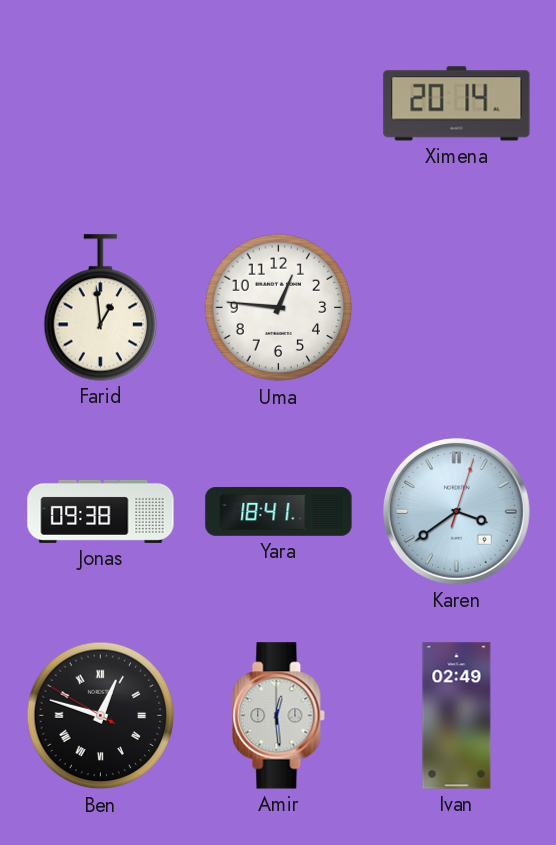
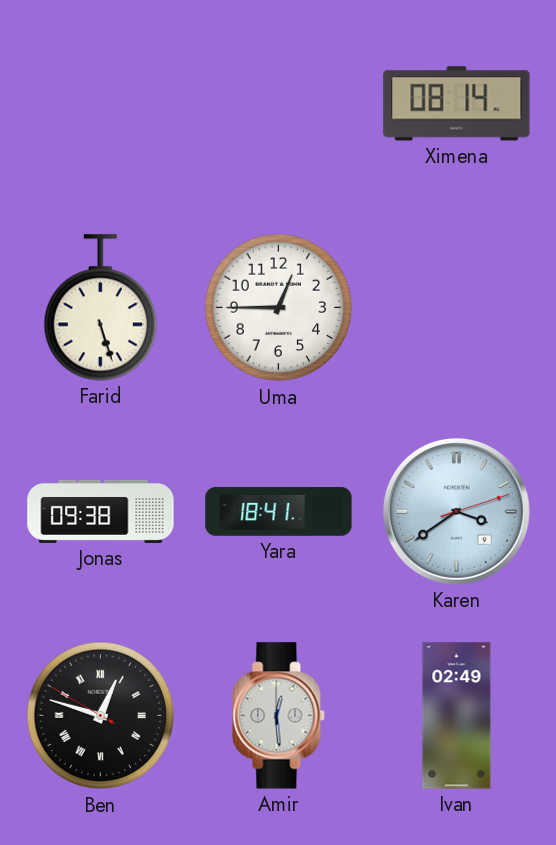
Ximena: 20:14 -> 08:14
Farid: 12:59 -> 5:27
Uma: 12:46 -> 12:45
Karen: 3:39:03 -> 3:39:12
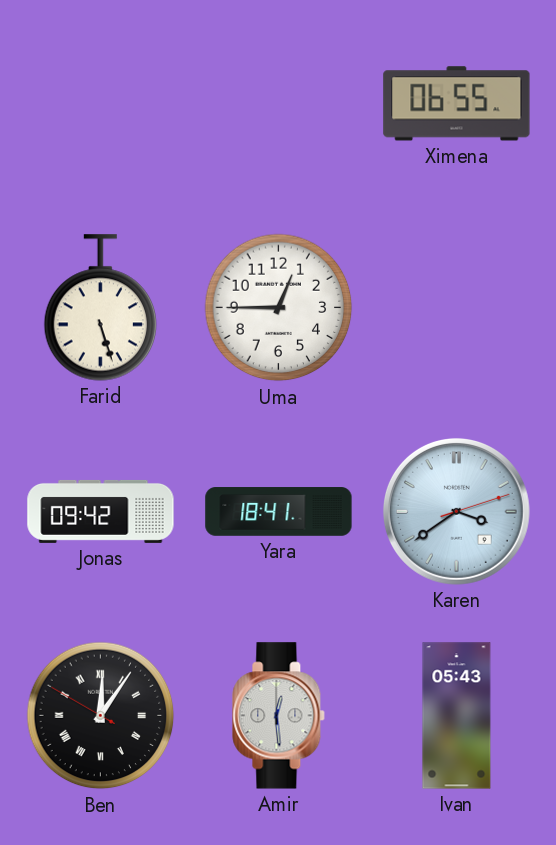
Ximena: 08:14 -> 06:55
Jonas: 09:38 -> 09:42
Ben: 12:47 -> 12:05
Ivan: 02:49 -> 05:43
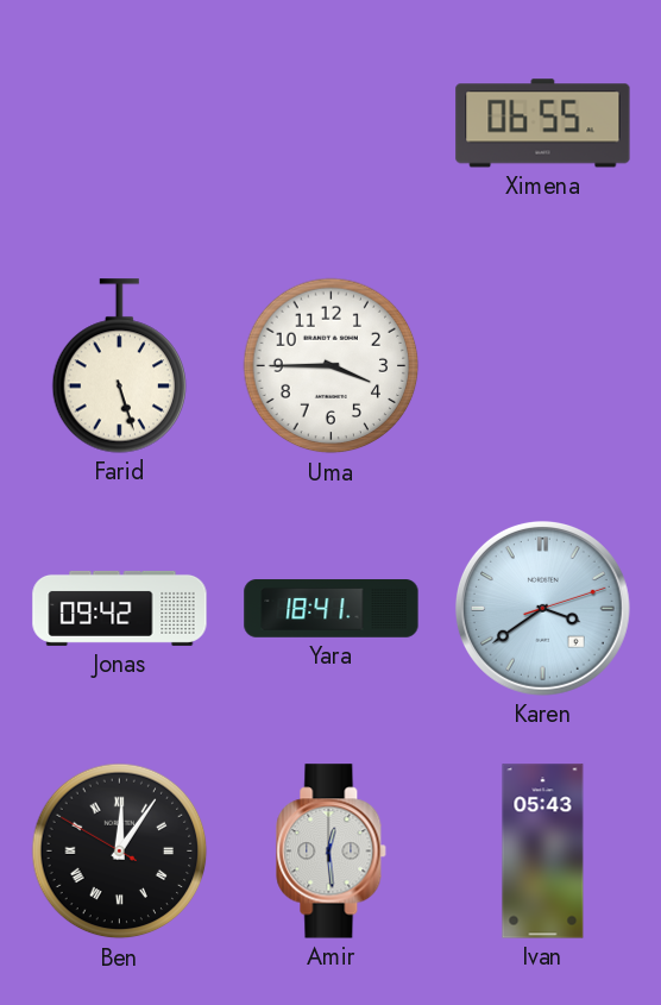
Uma: 12:45 -> 3:45
